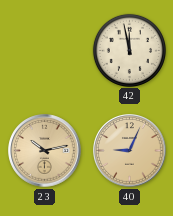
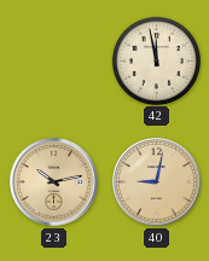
40: 9:04 -> 9:02
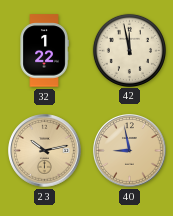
32: none -> 1:22
40: 9:02 -> 8:58
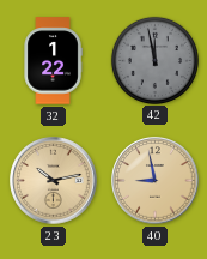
42 dial: cream -> grey
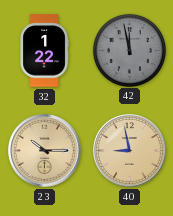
23: 10:13 -> 10:15
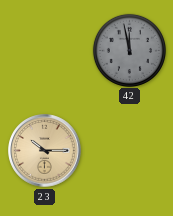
32: 1:22 -> none
40: 8:58 -> none
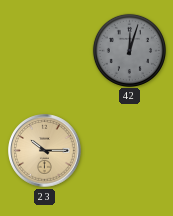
42: 11:58 -> 12:03
